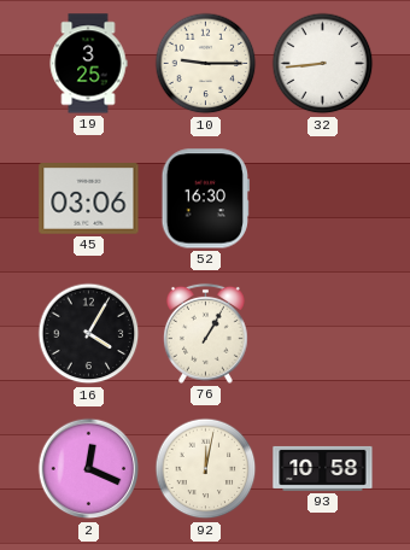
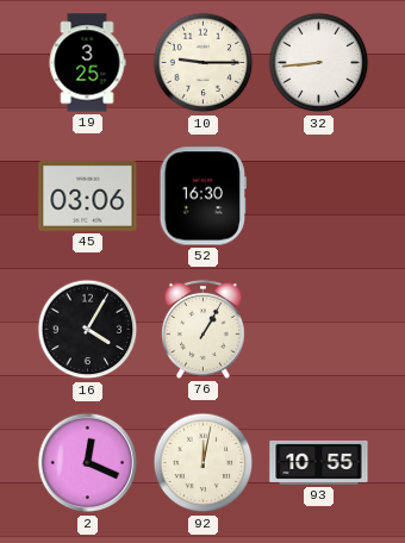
93: 10:58 -> 10:55
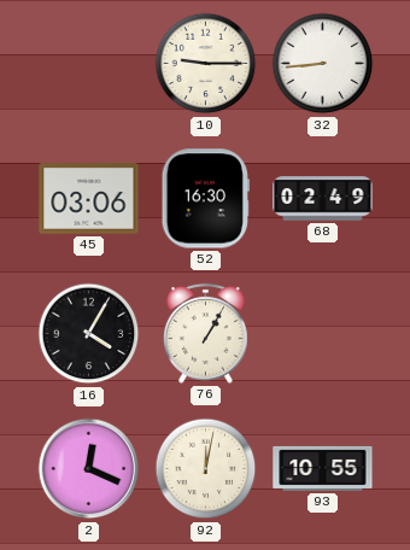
19: 3:25 -> none
68: none -> 02:49
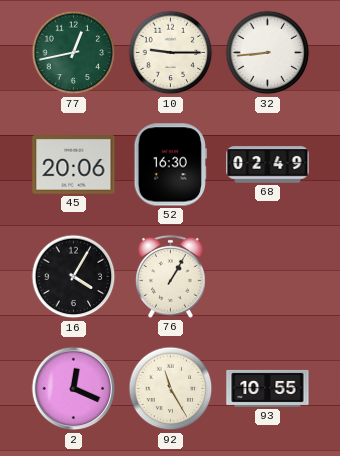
77: none -> 12:43
45: 03:06 -> 20:06
92: 12:02 -> 11:25
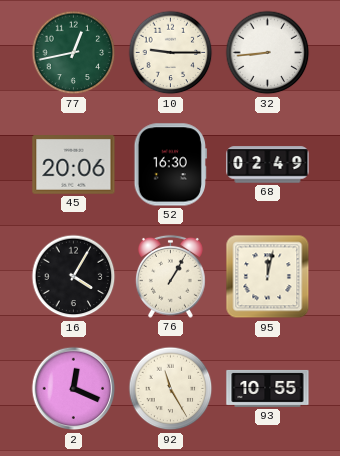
95: none -> 12:02
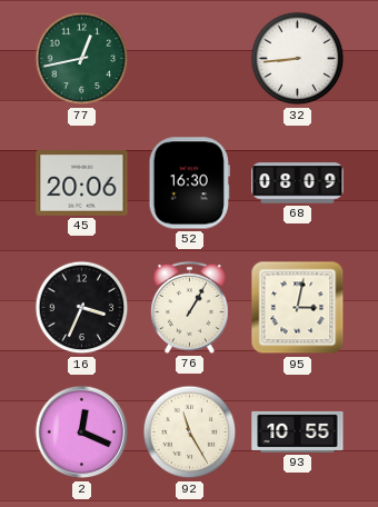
10: 9:15 -> none
68: 02:49 -> 08:09
16: 4:05 -> 3:34
95: 12:02 -> 3:02
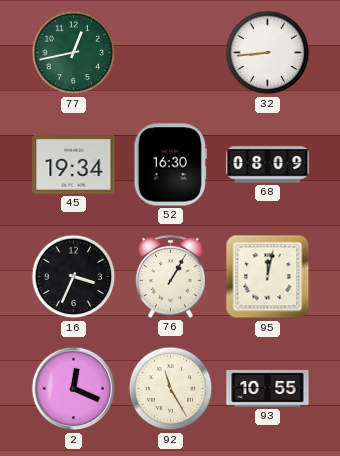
45: 20:06 -> 19:34
95: 3:02 -> 12:02
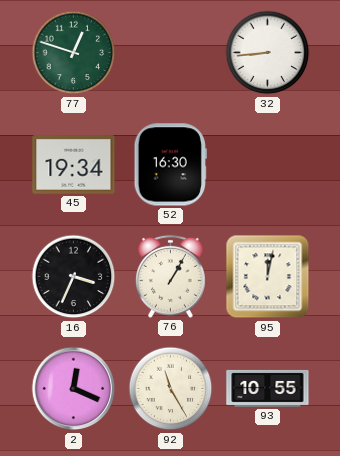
77: 12:43 -> 12:48
68: 08:09 -> none
